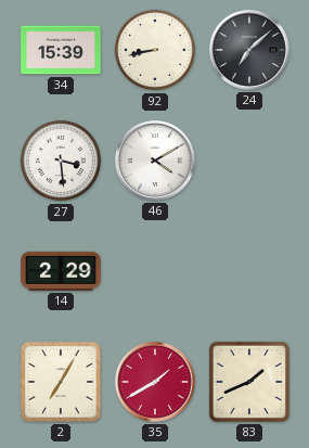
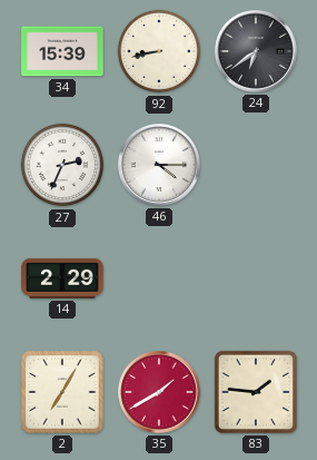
24: 7:08 -> 6:39
27: 3:29 -> 2:34
46: 4:10 -> 4:15
83: 1:41 -> 1:46
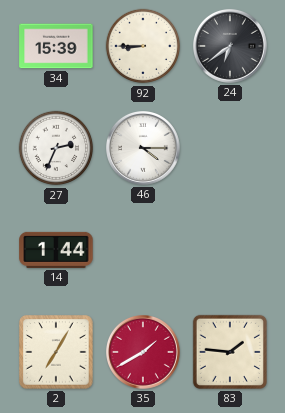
92: 8:43 -> 8:45
14: 2:29 -> 1:44
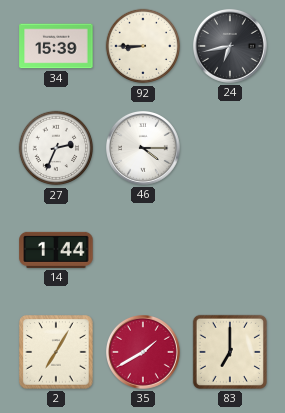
24: 6:39 -> 6:43
83: 1:46 -> 7:00
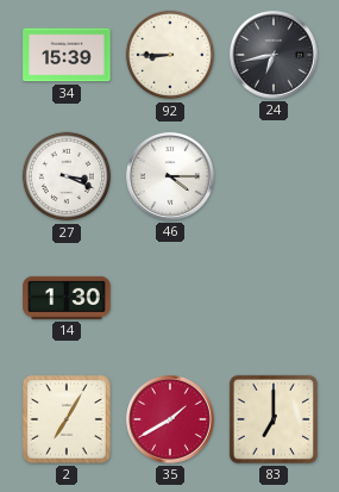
27: 2:34 -> 3:19
14: 1:44 -> 1:30
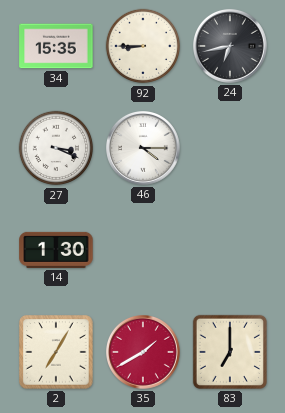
34: 15:39 -> 15:35
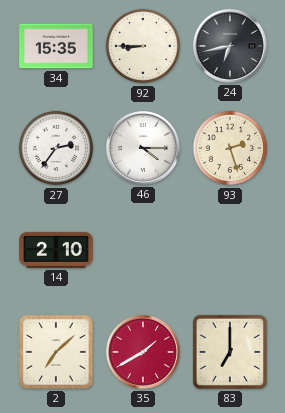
27: 3:19 -> 2:36
93: none -> 2:27
14: 1:30 -> 2:10
2: 7:05 -> 7:08
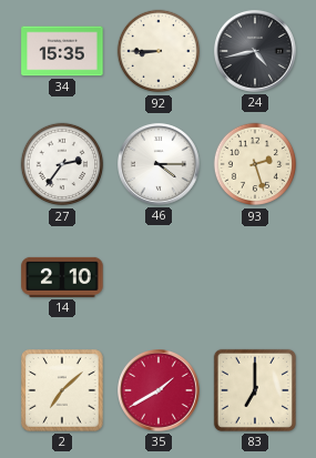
24: 6:43 -> 4:43
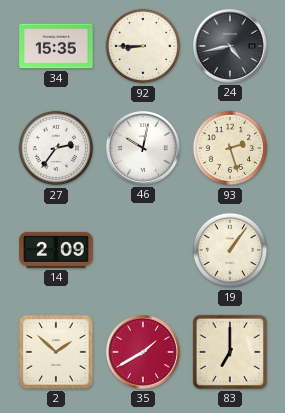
46: 4:15 -> 10:02
14: 2:10 -> 2:09
19: none -> 1:06
2: 7:08 -> 1:52
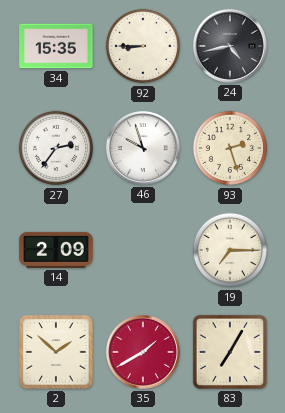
46: 10:02 -> 9:57
19: 1:06 -> 7:15
83: 7:00 -> 7:05
